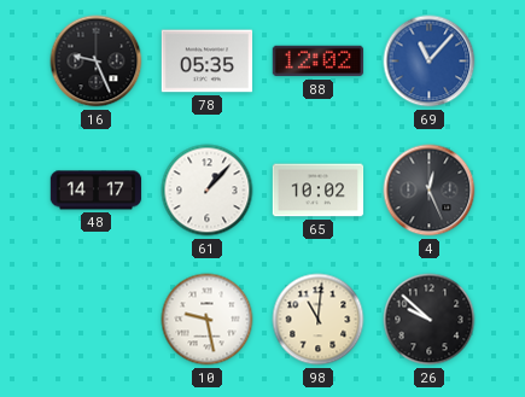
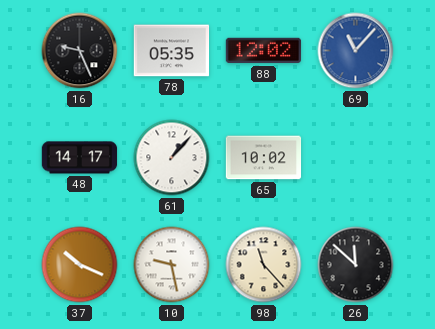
4: 12:26 -> none
37: none -> 10:19
98: 11:01 -> 11:23
26: 9:52 -> 11:52
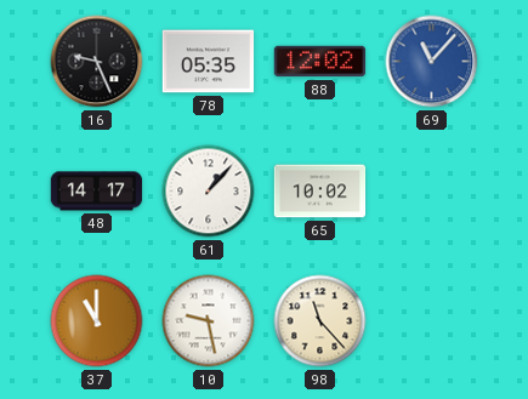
37: 10:19 -> 11:00
26: 11:52 -> none
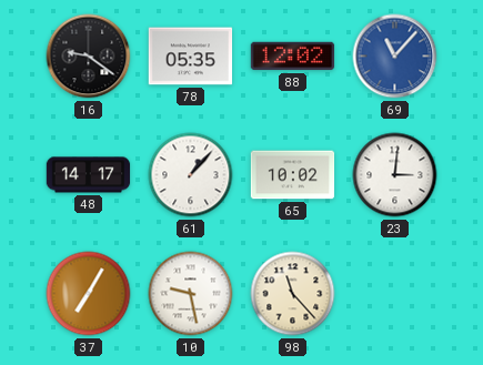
16: 9:26 -> 9:21
23: none -> 3:01
37: 11:00 -> 7:05
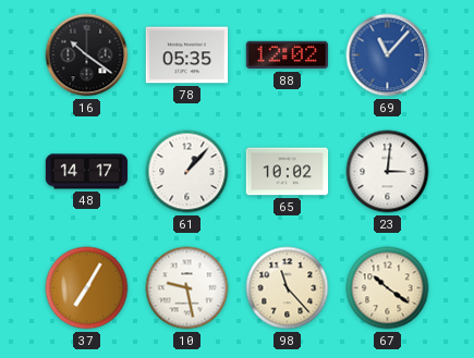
16: 9:21 -> 10:21
67: none -> 10:21
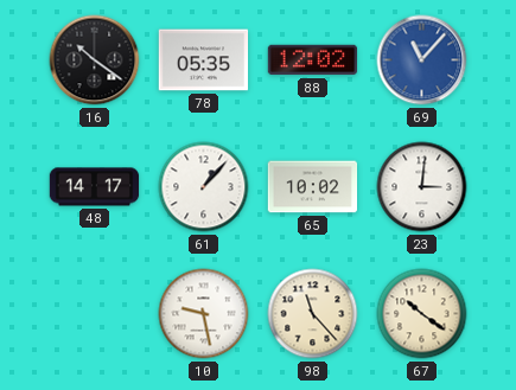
37: 7:05 -> none
